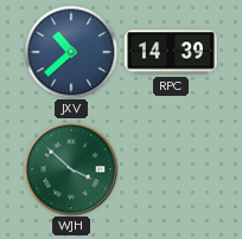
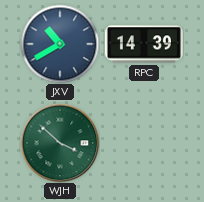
JXV: 10:38 -> 10:40
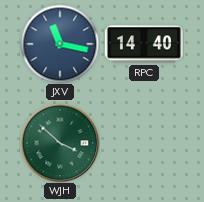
JXV: 10:40 -> 11:17
RPC: 14:39 -> 14:40
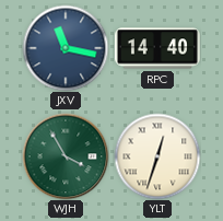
WJH: 3:52 -> 3:55
YLT: none -> 12:33
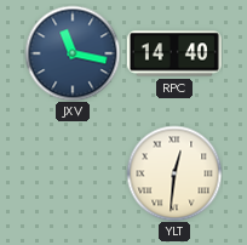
WJH: 3:55 -> none
YLT: 12:33 -> 12:31
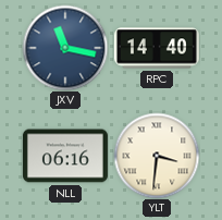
NLL: none -> 06:16
YLT: 12:31 -> 3:31
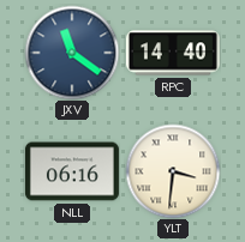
JXV: 11:17 -> 11:21
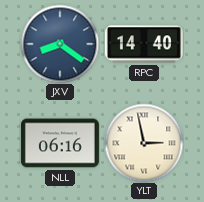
JXV: 11:21 -> 8:21
YLT: 3:31 -> 2:58
